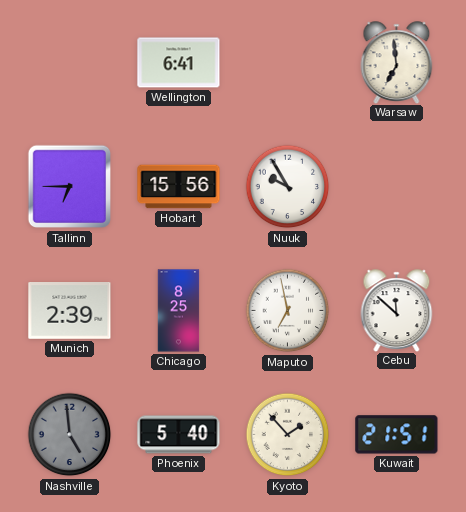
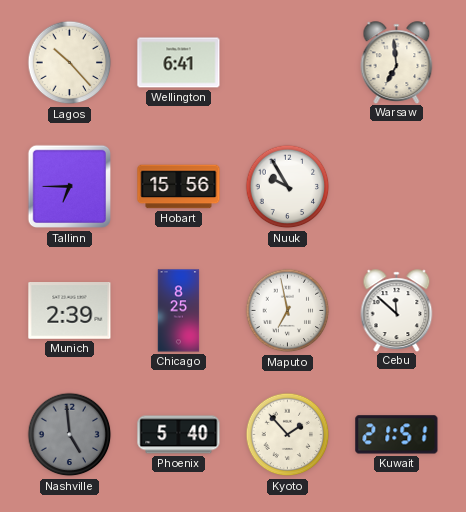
Lagos: none -> 10:23
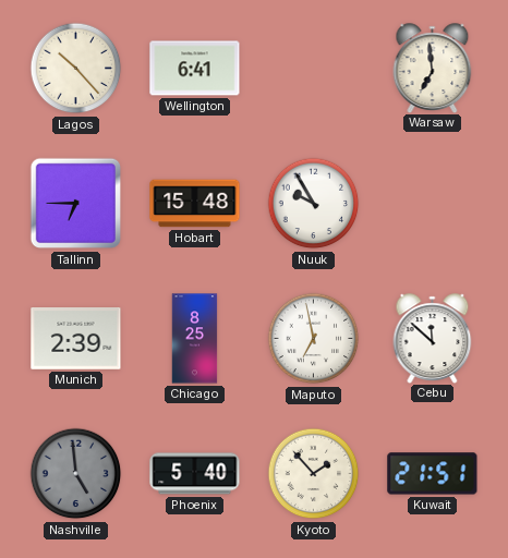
Hobart: 15:56 -> 15:48
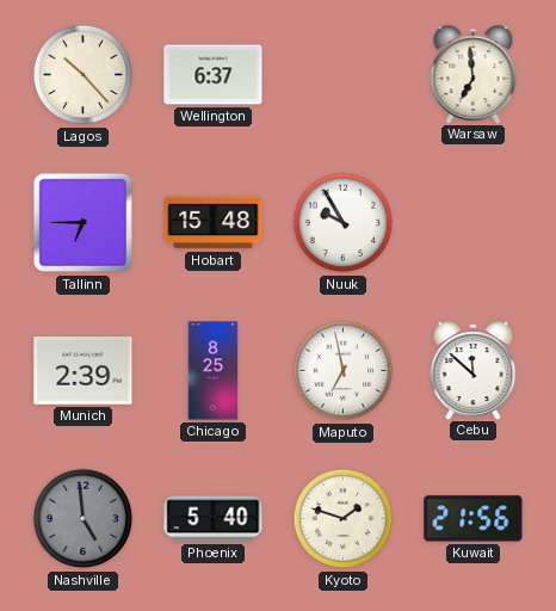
Wellington: 6:41 -> 6:37
Kyoto: 1:53 -> 1:48
Kuwait: 21:51 -> 21:56
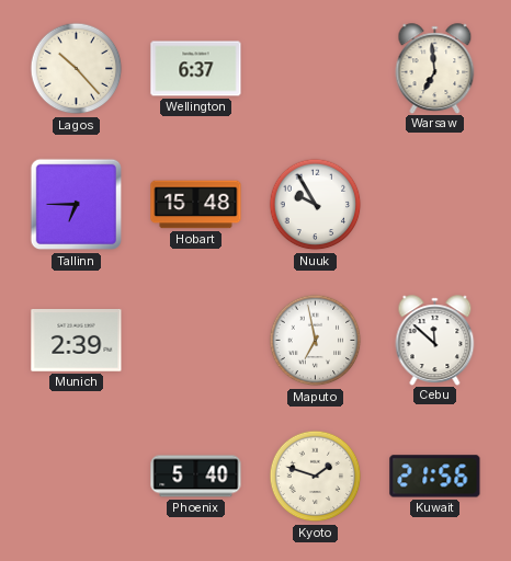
Chicago: 8:25 -> none
Nashville: 4:59 -> none
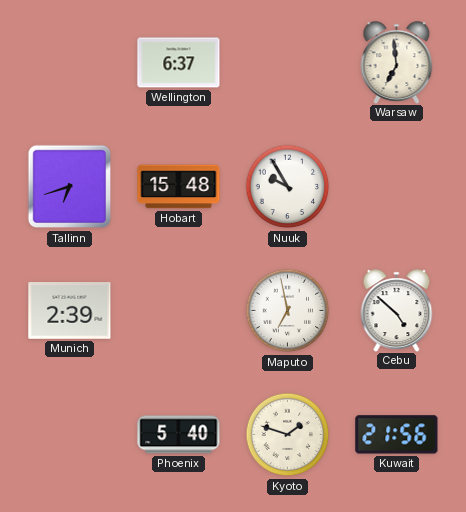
Lagos: 10:23 -> none
Tallinn: 6:45 -> 6:42
Cebu: 11:52 -> 4:52
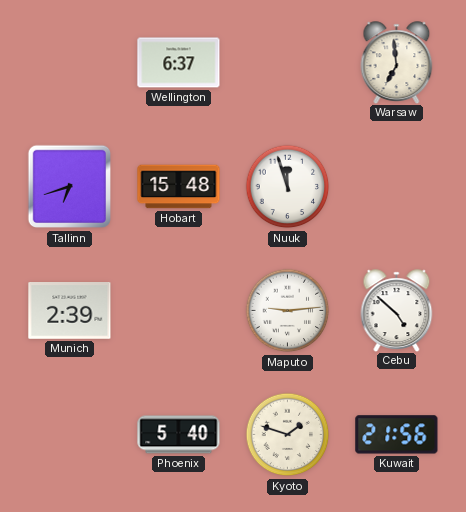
Nuuk: 9:55 -> 11:57
Maputo: 6:58 -> 9:14
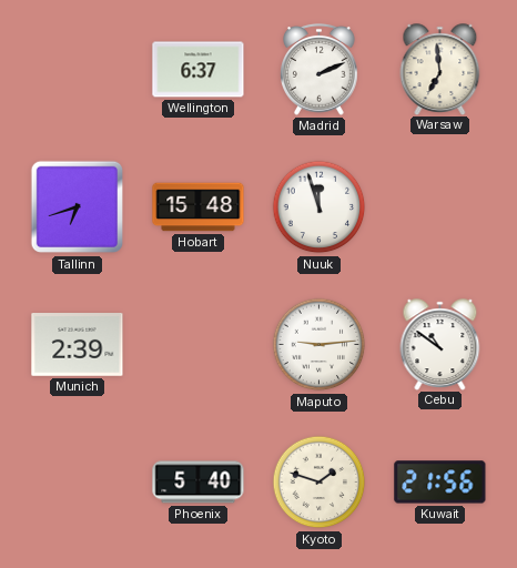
Madrid: none -> 2:11
Cebu: 4:52 -> 10:51
